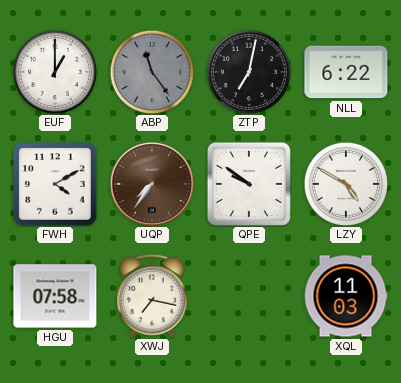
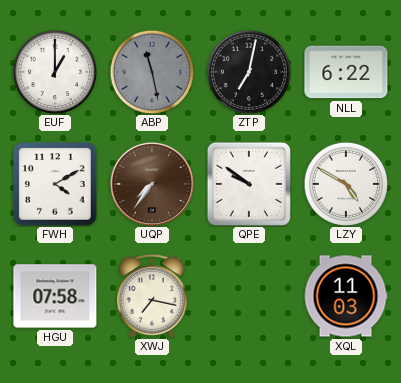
ABP: 11:24 -> 11:28
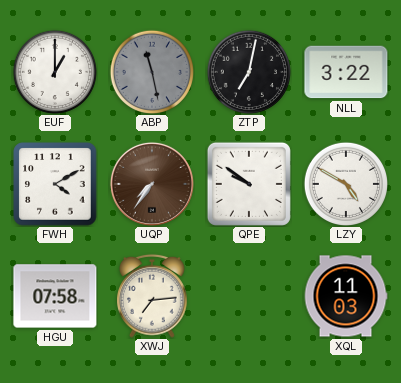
NLL: 6:22 -> 3:22
XWJ: 7:17 -> 7:14
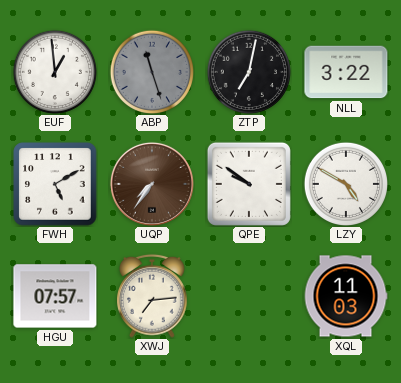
EUF: 1:00 -> 12:59
ABP: 11:28 -> 11:27
FWH: 4:10 -> 5:10
HGU: 07:58 -> 07:57
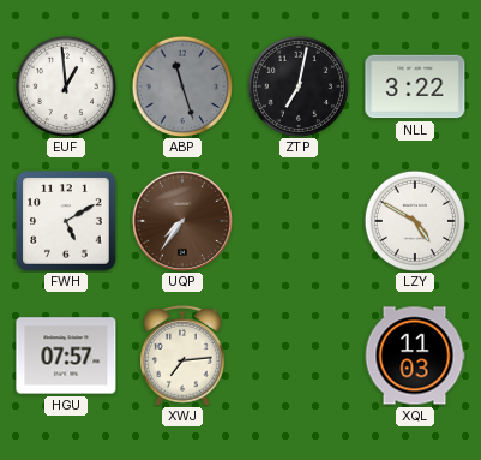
QPE: 9:51 -> none
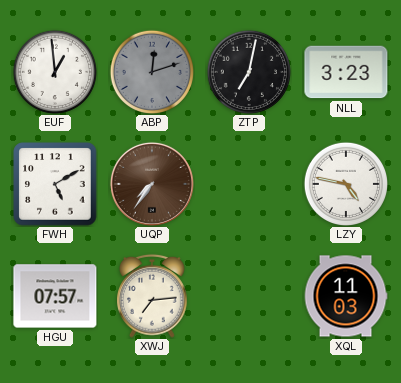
ABP: 11:27 -> 12:12
NLL: 3:22 -> 3:23
LZY: 4:50 -> 4:47
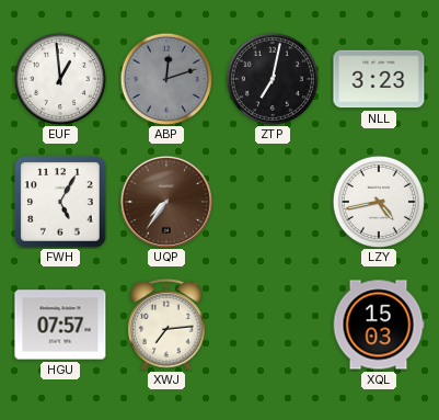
FWH: 5:10 -> 5:05
LZY: 4:47 -> 4:43
XQL: 11:03 -> 15:03
